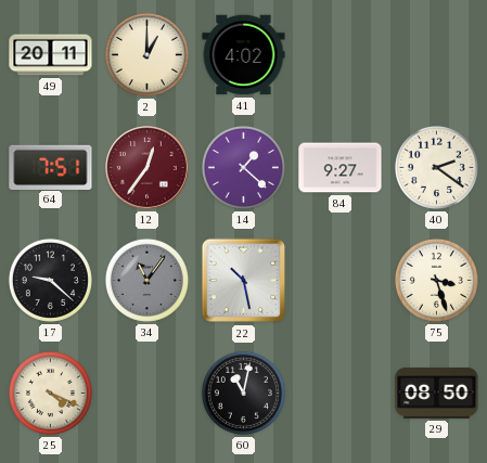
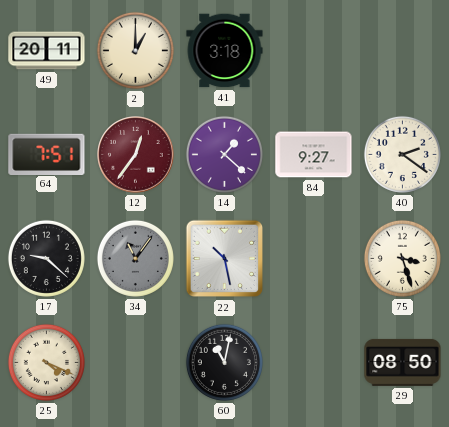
41: 4:02 -> 3:18
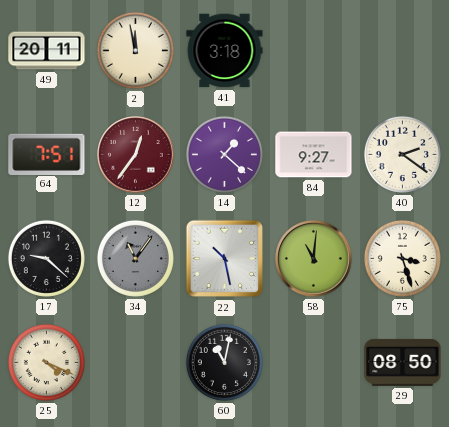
2: 1:00 -> 11:58
58: none -> 11:01
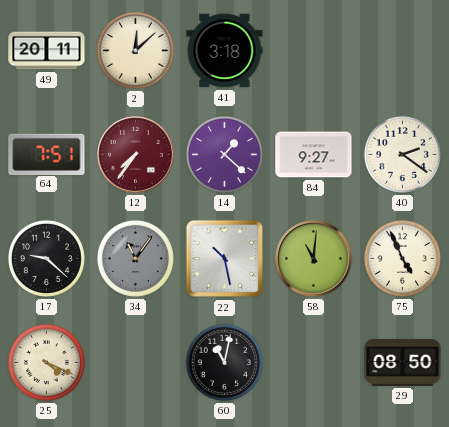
2: 11:58 -> 12:08
12: 12:36 -> 7:36
75: 3:27 -> 4:56
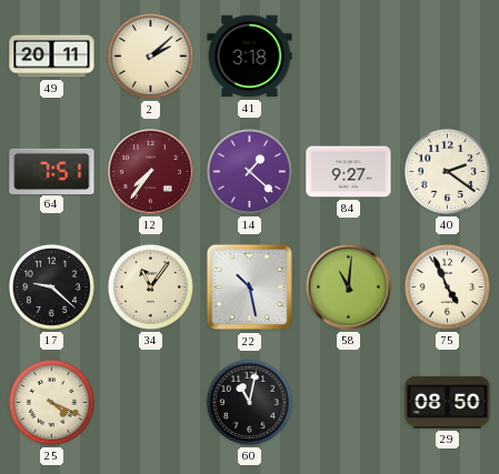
2: 12:08 -> 2:08
34 dial: grey -> cream
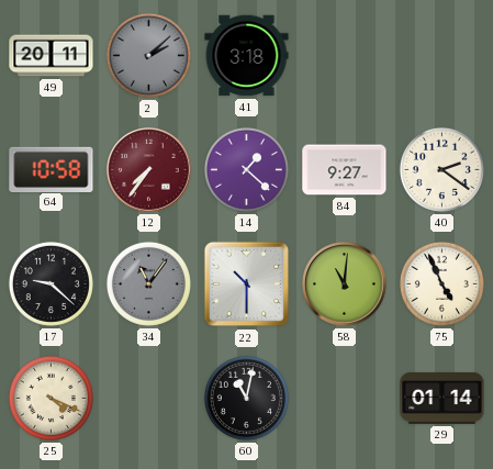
2 dial: cream -> grey
64: 7:51 -> 10:58
34 dial: cream -> grey
22: 10:28 -> 10:30
29: 08:50 -> 01:14
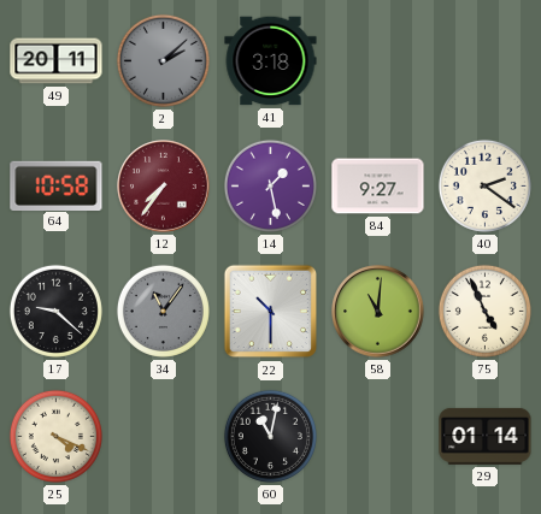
14: 1:22 -> 1:28
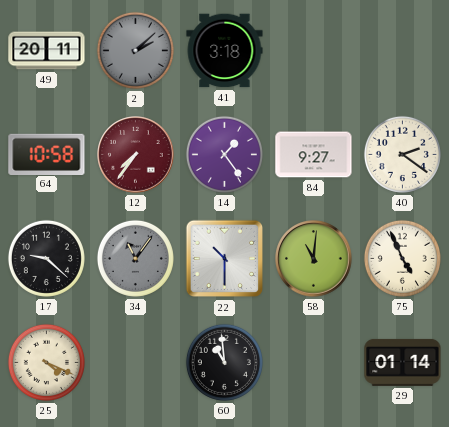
14: 1:28 -> 1:24
60: 11:02 -> 10:59
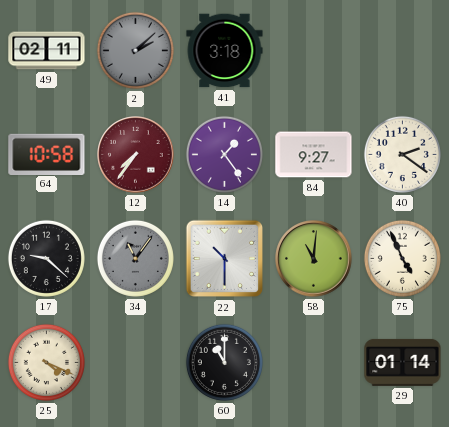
49: 20:11 -> 02:11
60: 10:59 -> 11:00
